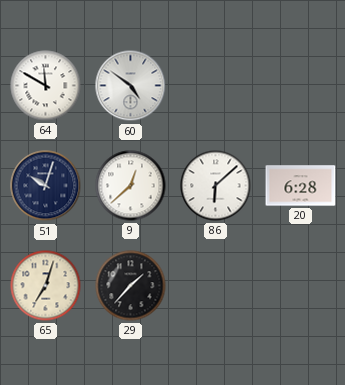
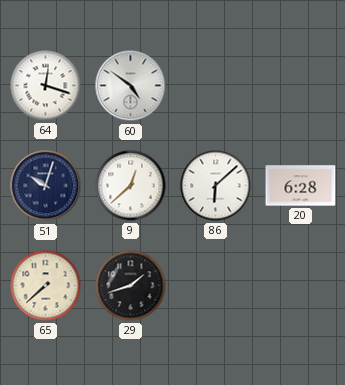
64: 11:50 -> 12:18
65: 7:03 -> 7:38
29: 1:37 -> 1:42
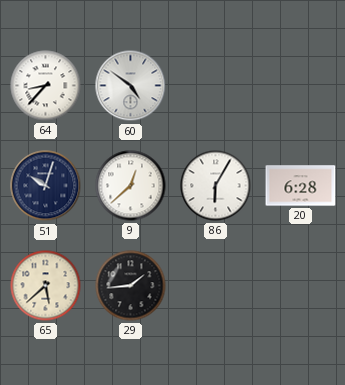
64: 12:18 -> 8:37
86: 6:08 -> 6:05
65: 7:38 -> 5:38
29: 1:42 -> 1:44
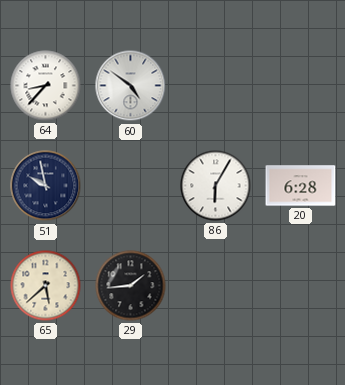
51: 10:03 -> 9:58
9: 12:38 -> none
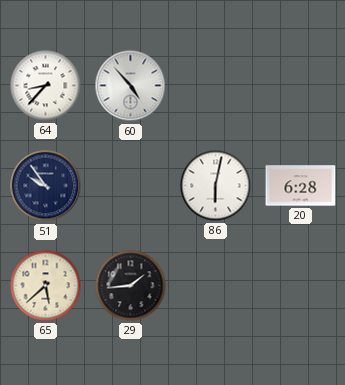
60: 4:51 -> 4:53
51: 9:58 -> 9:54
86: 6:05 -> 6:02
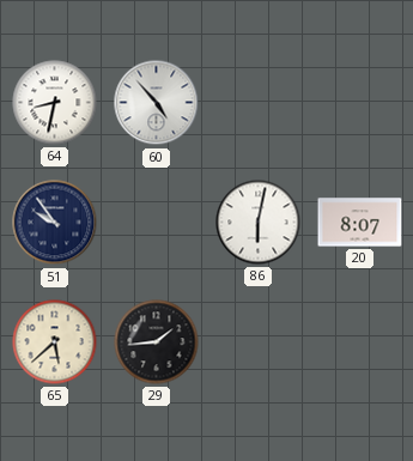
64: 8:37 -> 8:32
20: 6:28 -> 8:07
